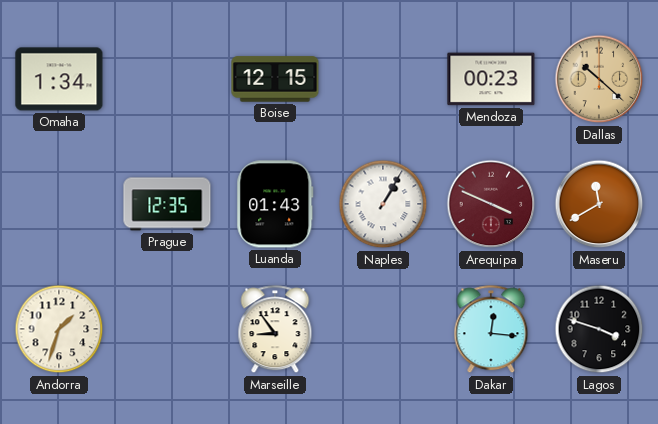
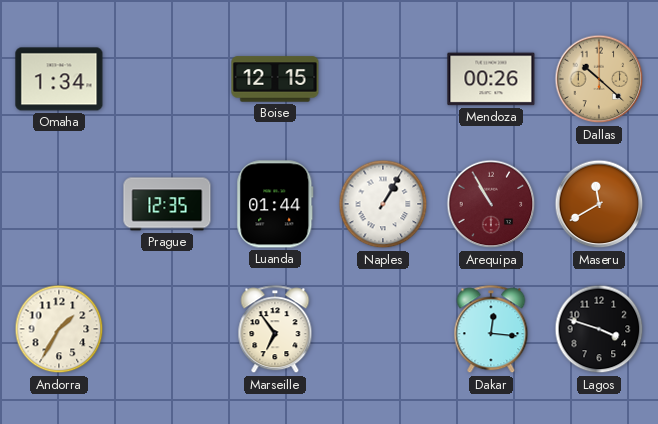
Mendoza: 00:23 -> 00:26
Luanda: 01:43 -> 01:44
Arequipa: 3:49 -> 10:55
Andorra: 1:33 -> 1:35
Marseille: 8:54 -> 6:54
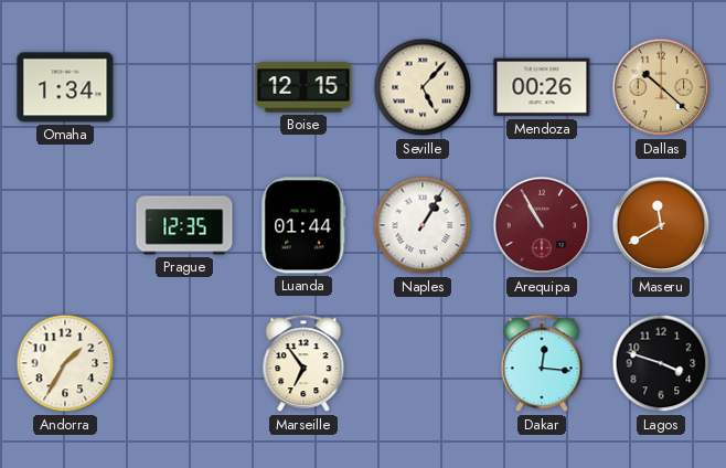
Seville: none -> 5:07
